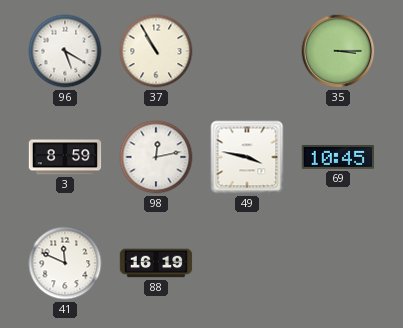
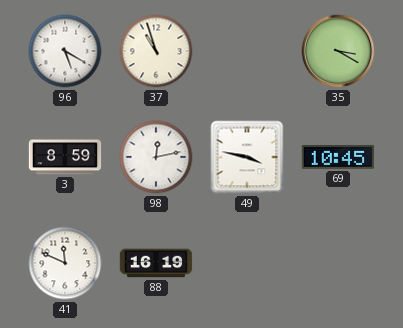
37: 10:55 -> 10:57
35: 3:15 -> 3:20
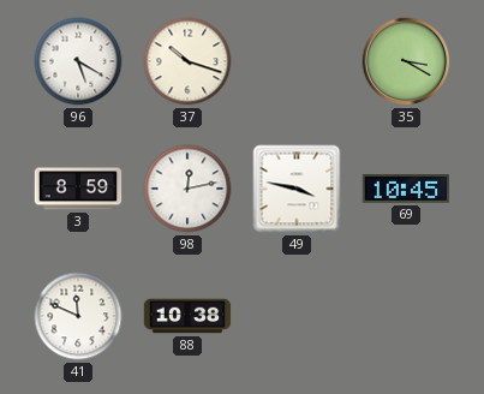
37: 10:57 -> 10:18
88: 16:19 -> 10:38
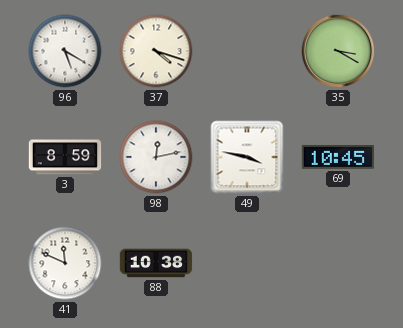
37: 10:18 -> 4:18
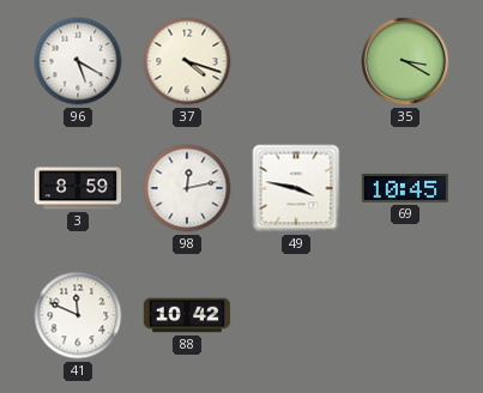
88: 10:38 -> 10:42
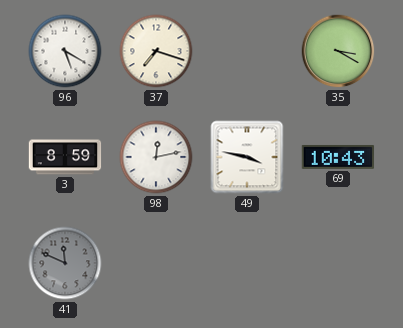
37: 4:18 -> 7:18
69: 10:45 -> 10:43
41 dial: white -> grey
88: 10:42 -> none
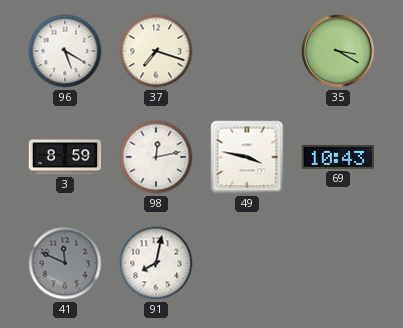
91: none -> 8:02
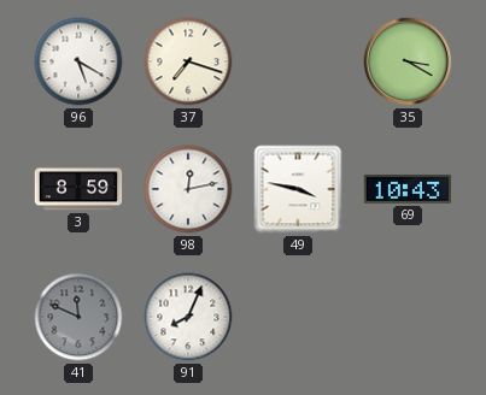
91: 8:02 -> 8:04
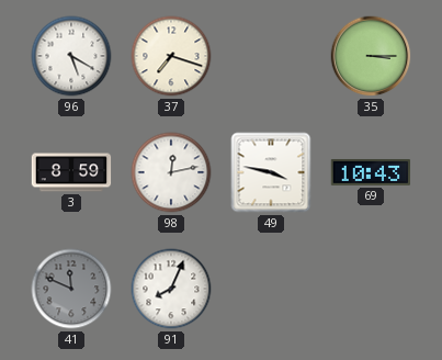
35: 3:20 -> 3:15
